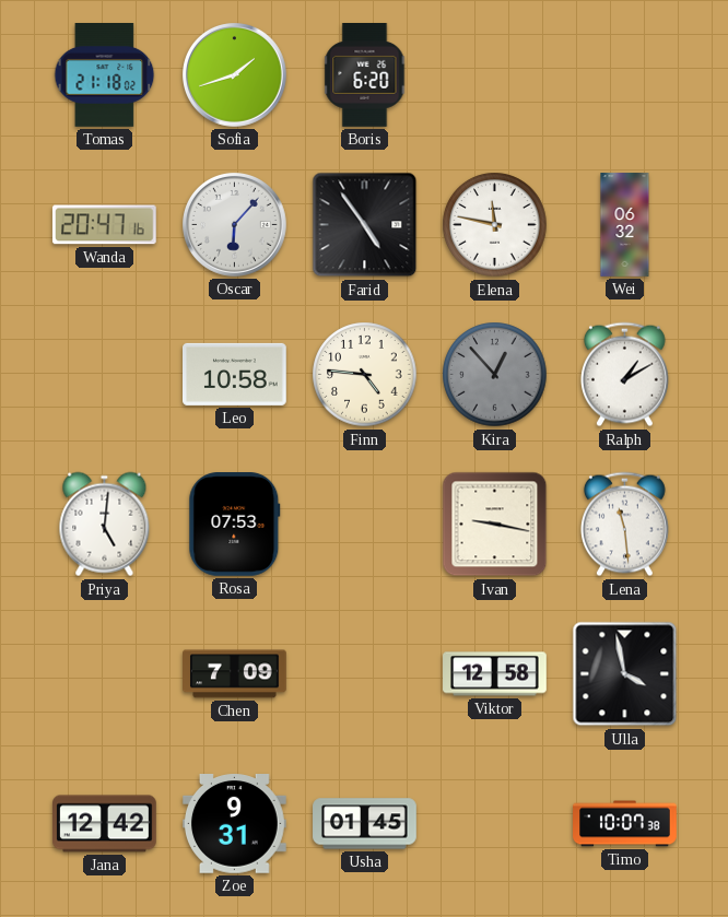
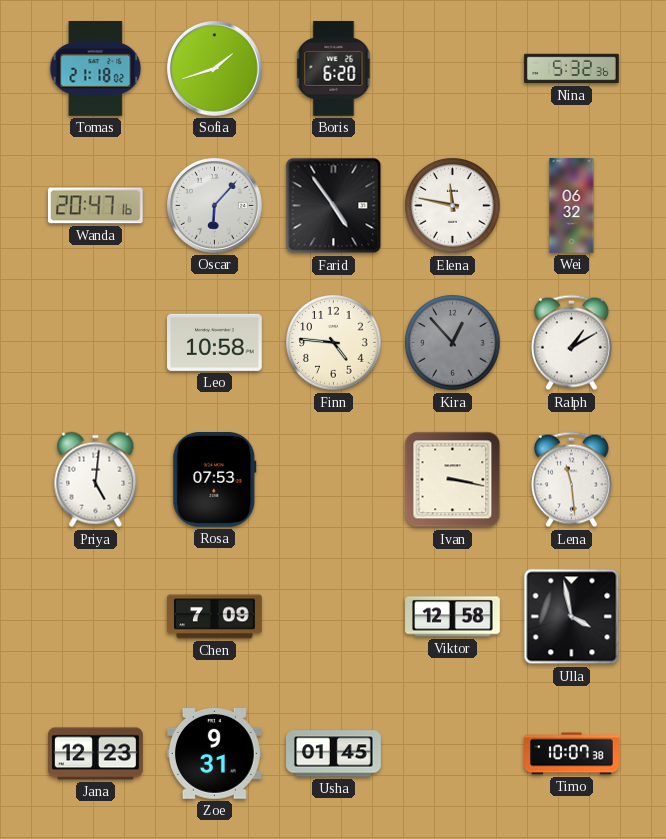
Nina: none -> 5:32
Ivan: 9:17 -> 3:17
Jana: 12:42 -> 12:23
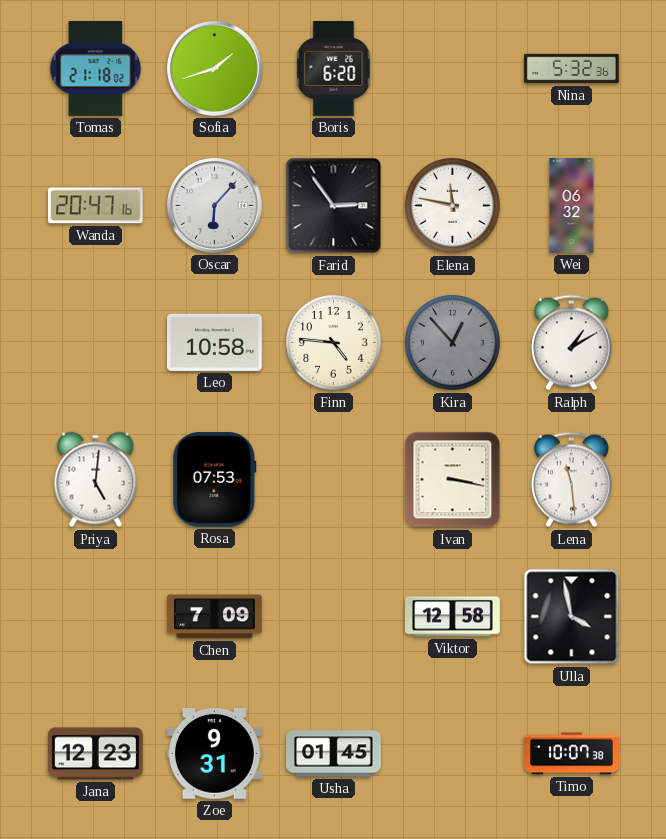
Farid: 4:54 -> 2:54
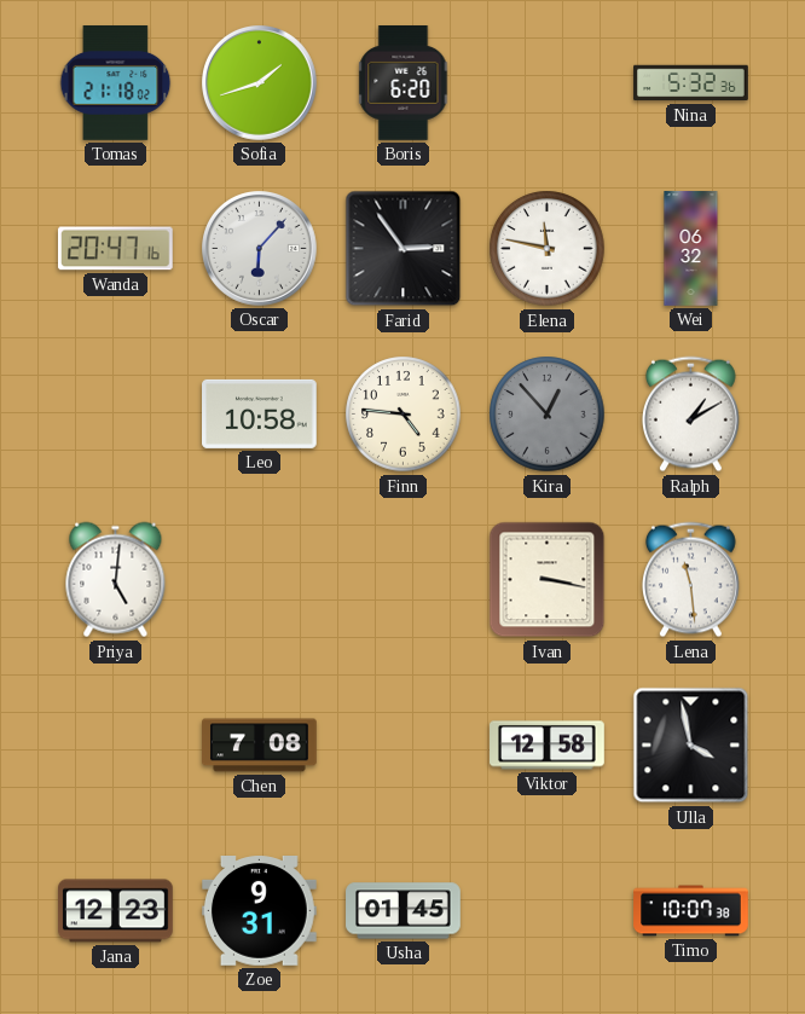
Rosa: 07:53 -> none
Chen: 7:09 -> 7:08
